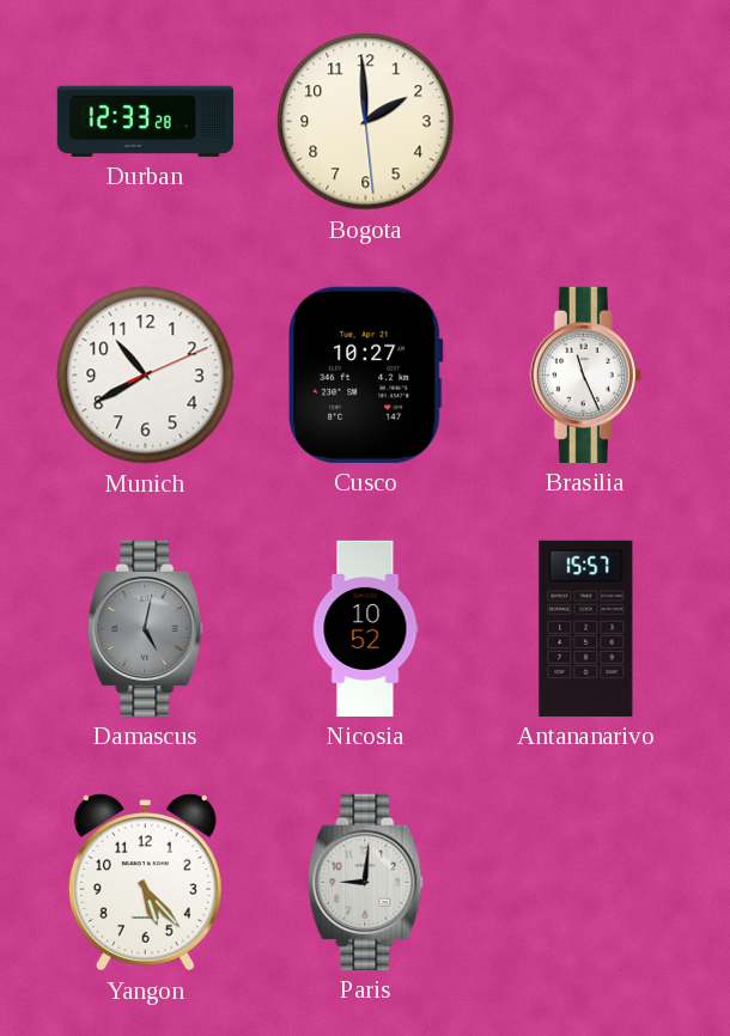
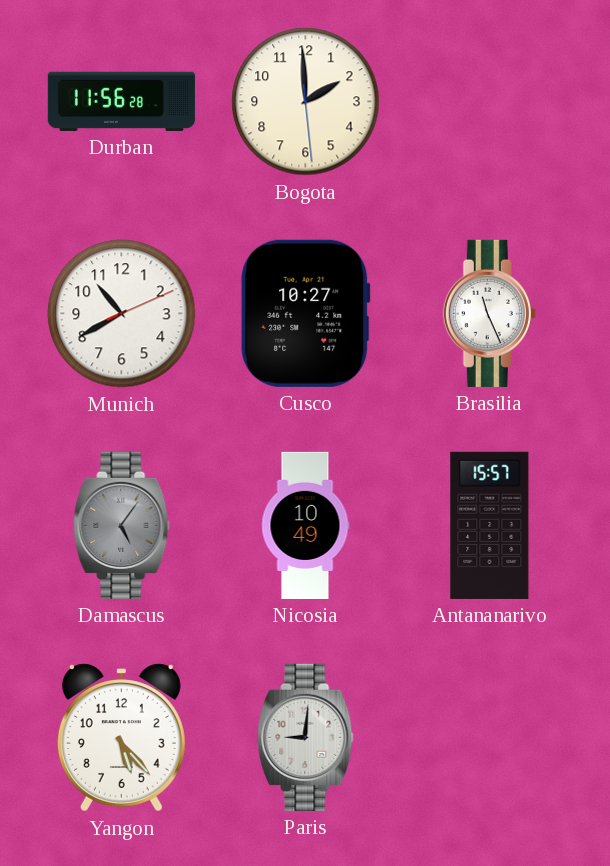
Durban: 12:33 -> 11:56
Damascus: 5:02 -> 5:06
Nicosia: 10:52 -> 10:49
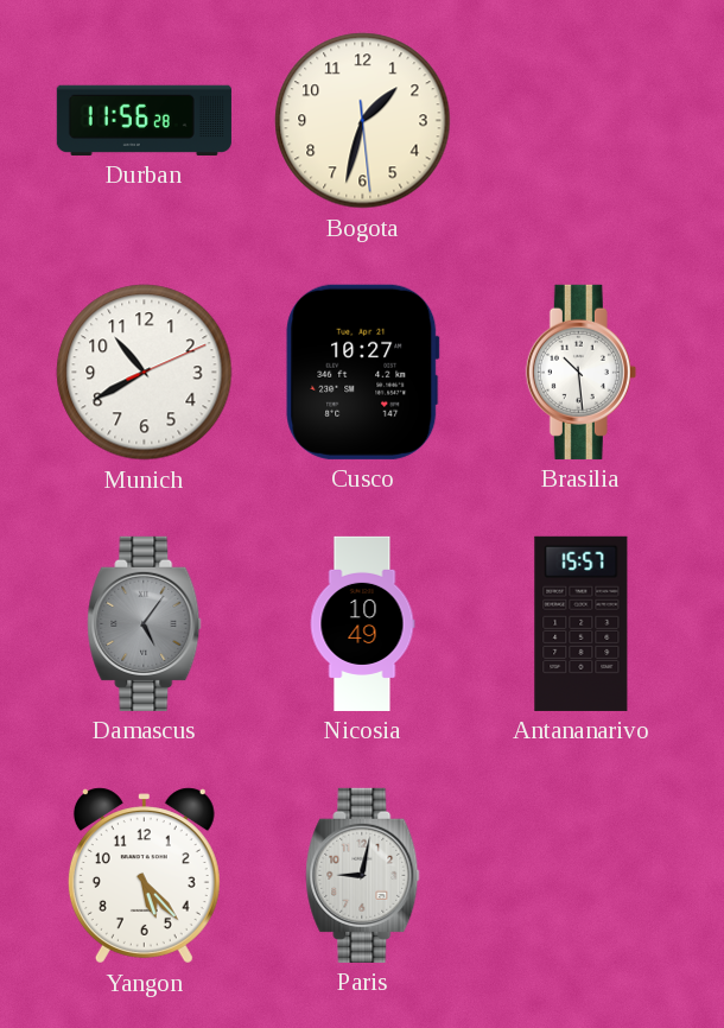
Bogota: 1:59 -> 1:32
Brasilia: 11:26 -> 10:29
Paris: 9:01 -> 9:02
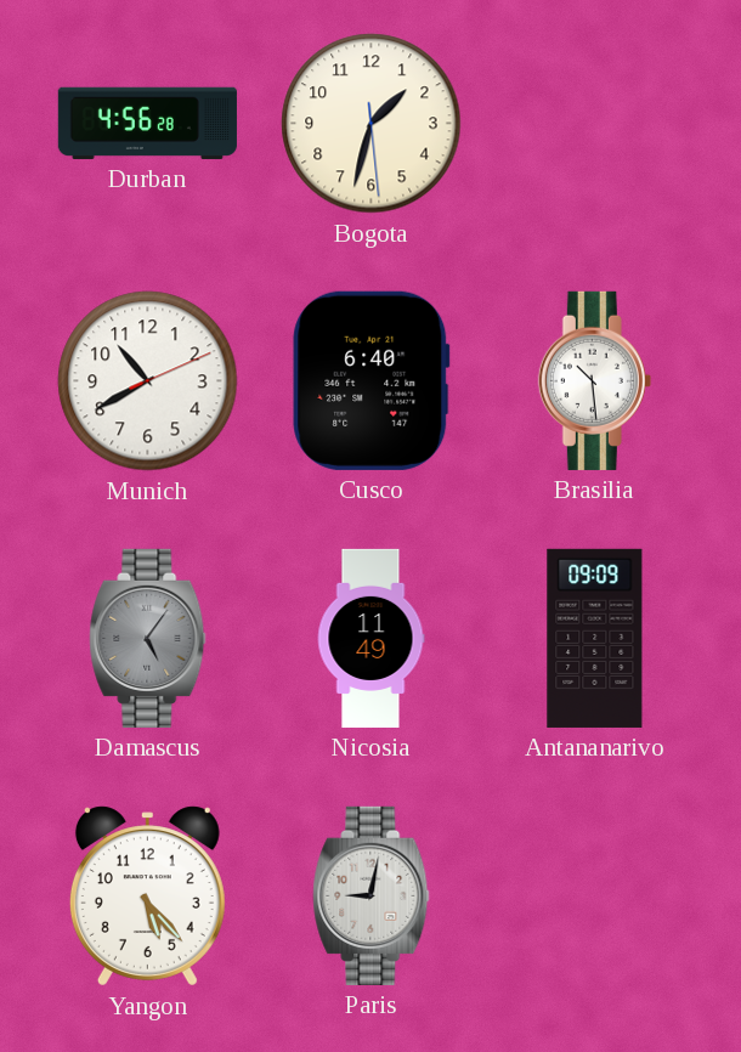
Durban: 11:56 -> 4:56
Cusco: 10:27 -> 6:40
Nicosia: 10:49 -> 11:49
Antananarivo: 15:57 -> 09:09
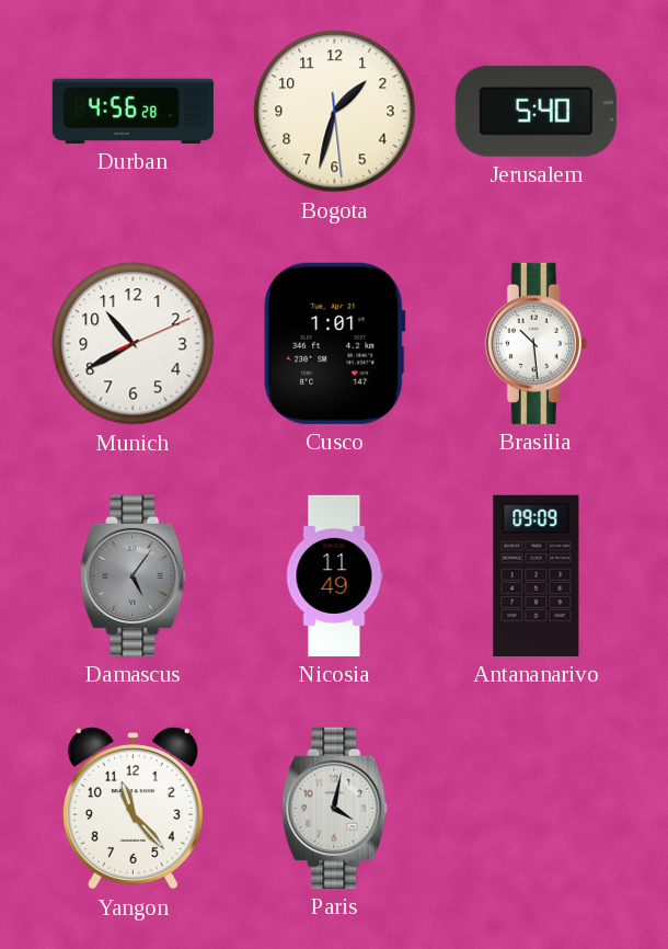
Jerusalem: none -> 5:40
Cusco: 6:40 -> 1:01
Yangon: 5:23 -> 11:23
Paris: 9:02 -> 4:02
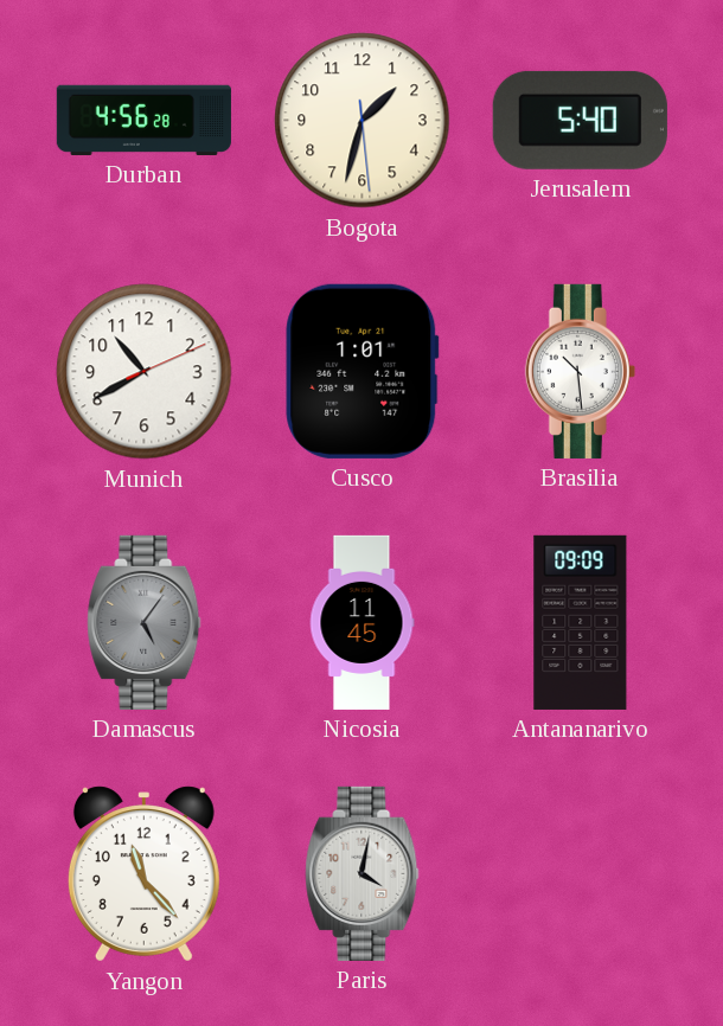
Nicosia: 11:49 -> 11:45
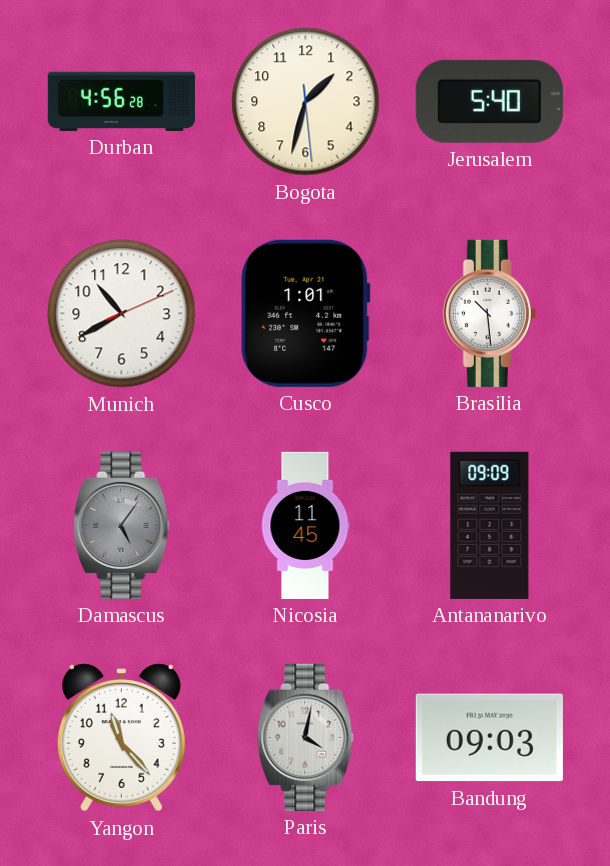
Bandung: none -> 09:03
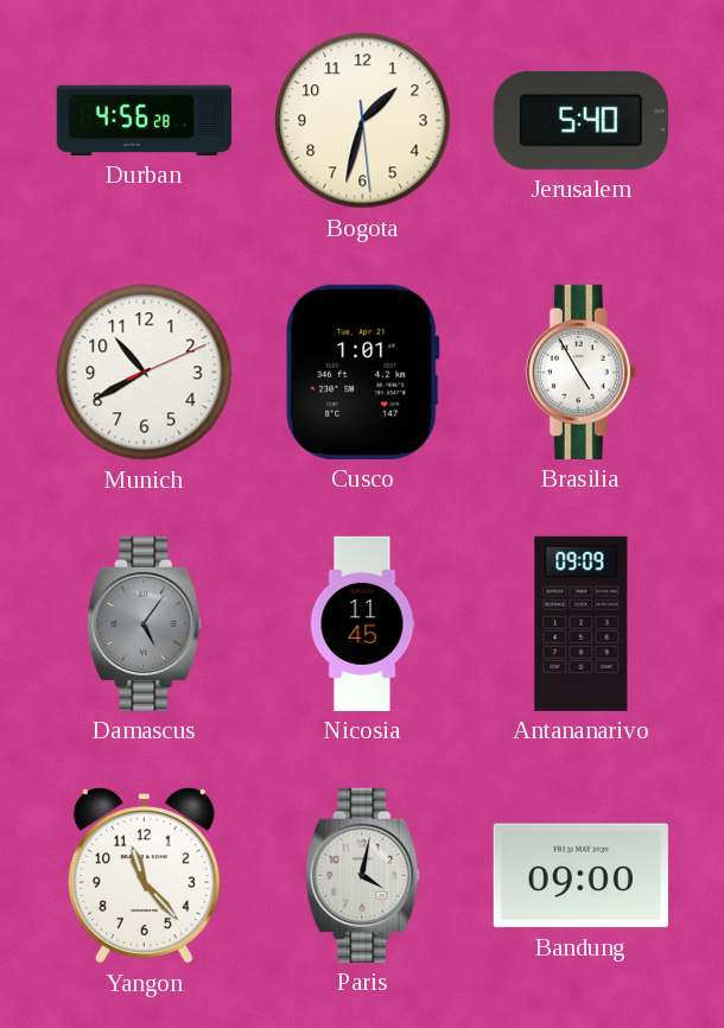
Brasilia: 10:29 -> 4:55
Bandung: 09:03 -> 09:00
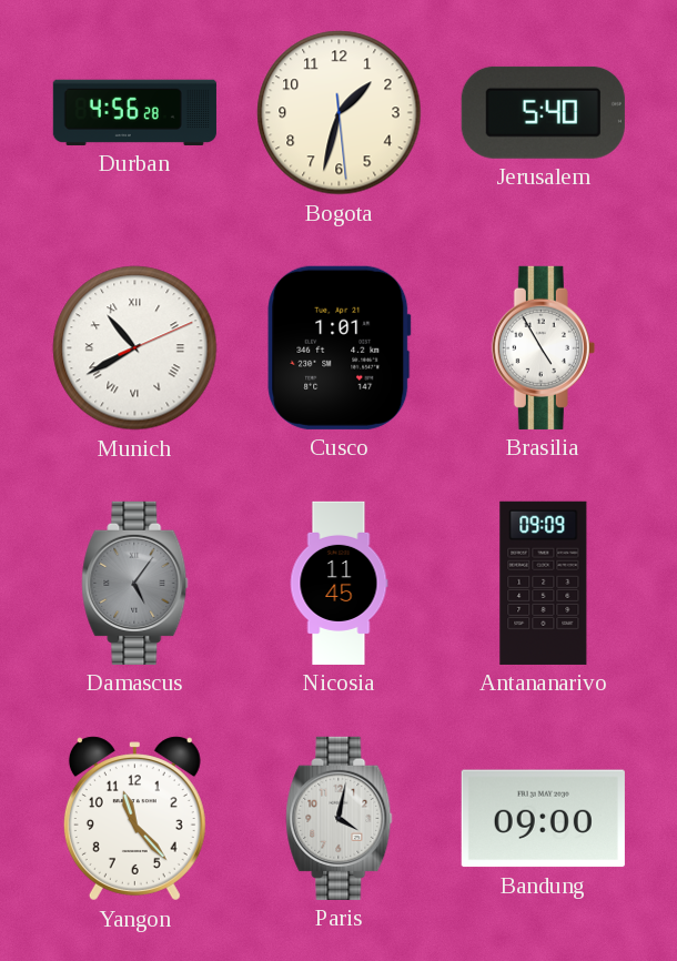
Munich numerals: Arabic -> Roman
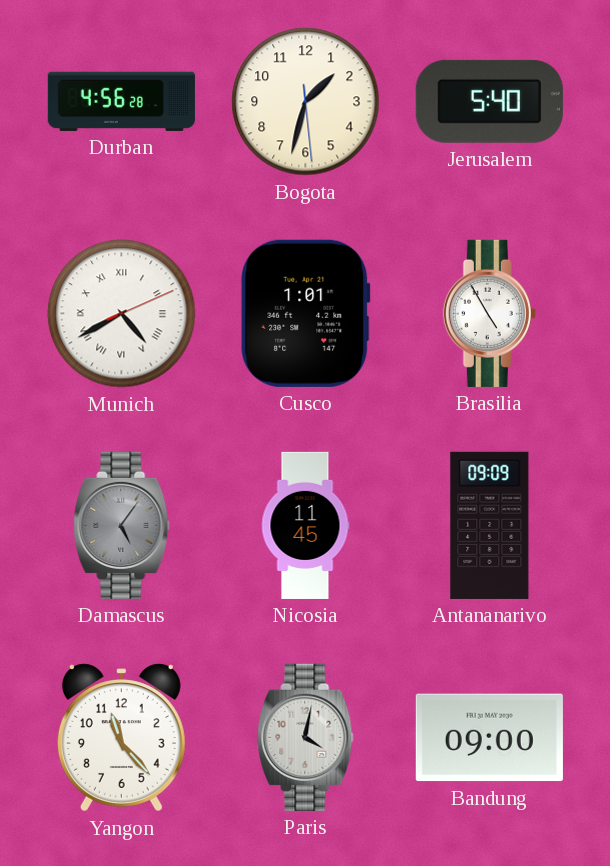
Munich: 10:40 -> 4:40
